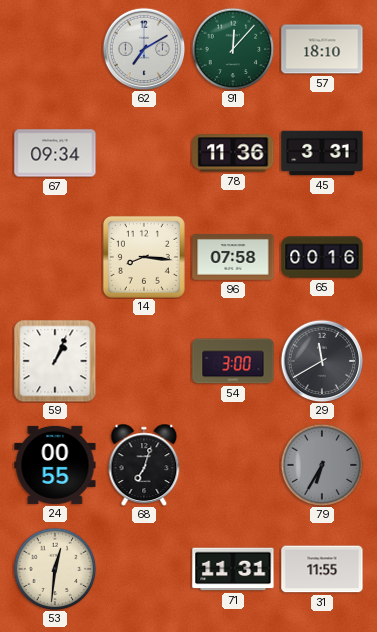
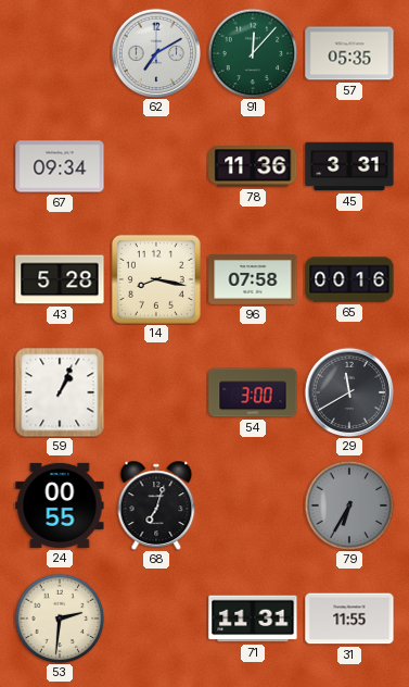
57: 18:10 -> 05:35
43: none -> 5:28
14: 8:16 -> 8:17
53: 12:31 -> 2:31
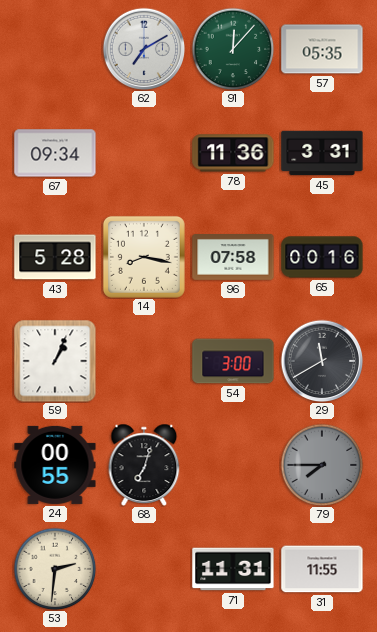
79: 6:35 -> 7:45
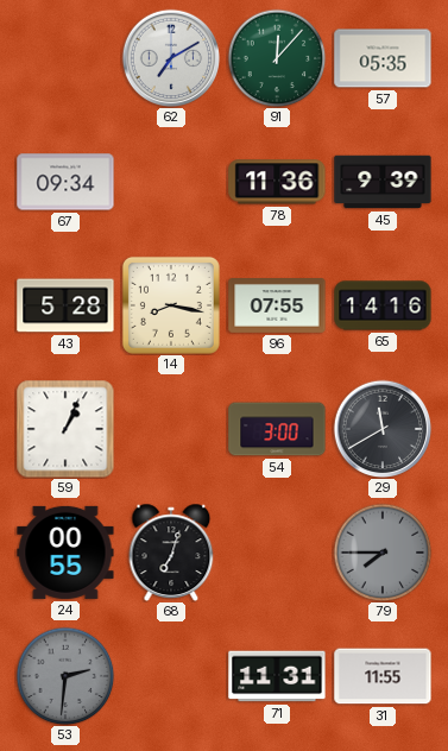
45: 3:31 -> 9:39
96: 07:58 -> 07:55
65: 00:16 -> 14:16
53 dial: cream -> grey
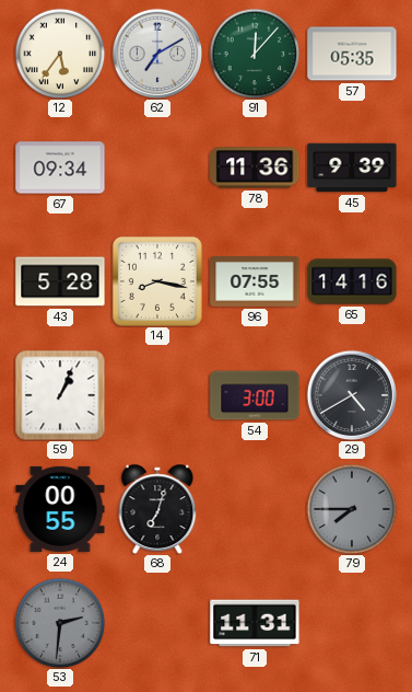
12: none -> 5:36
29: 11:40 -> 4:40
31: 11:55 -> none
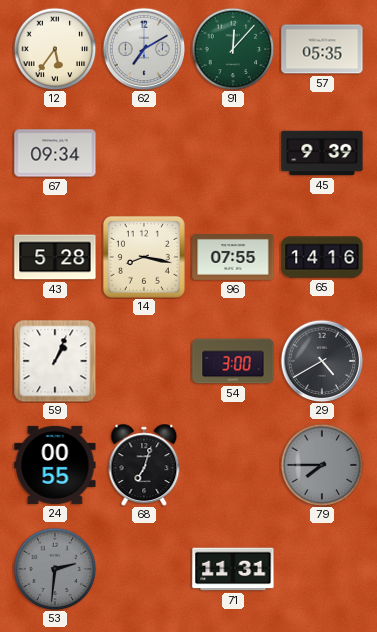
78: 11:36 -> none
